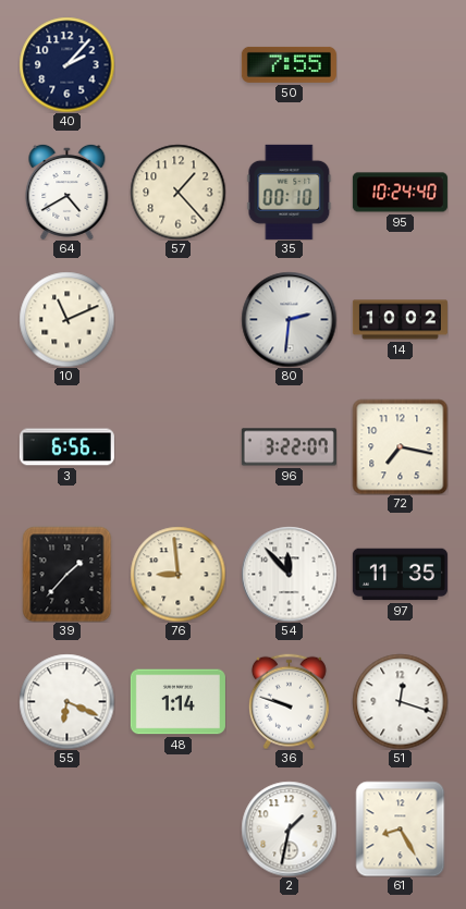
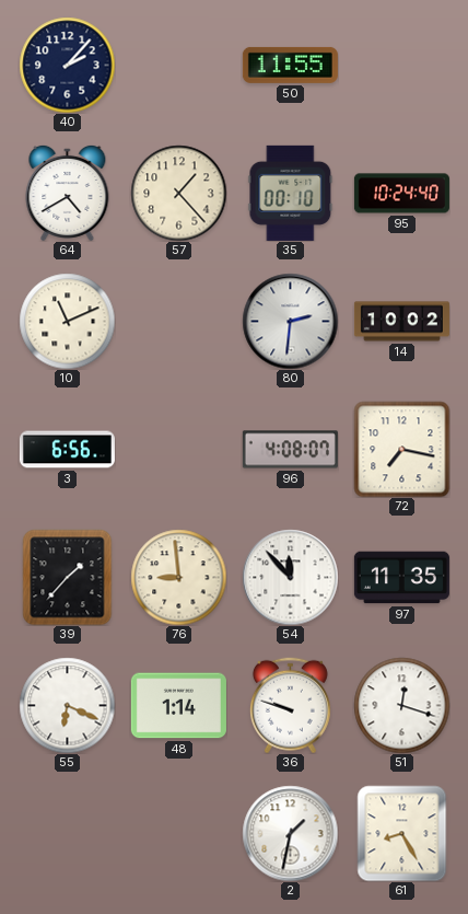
50: 7:55 -> 11:55
96: 3:22 -> 4:08
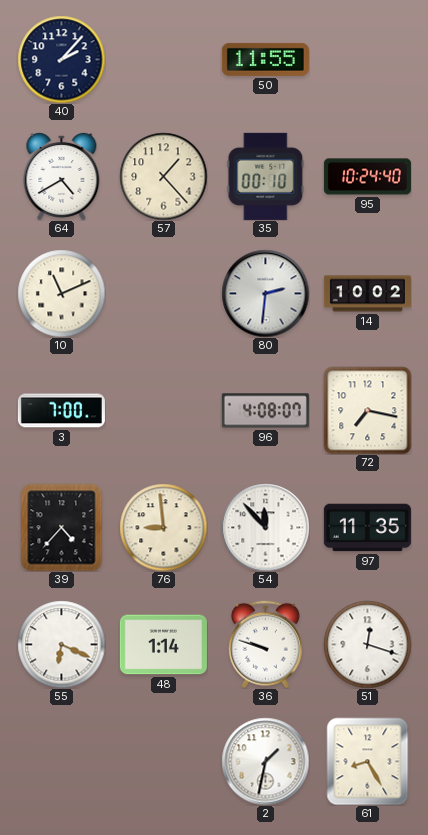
3: 6:56 -> 7:00
39: 1:37 -> 4:37
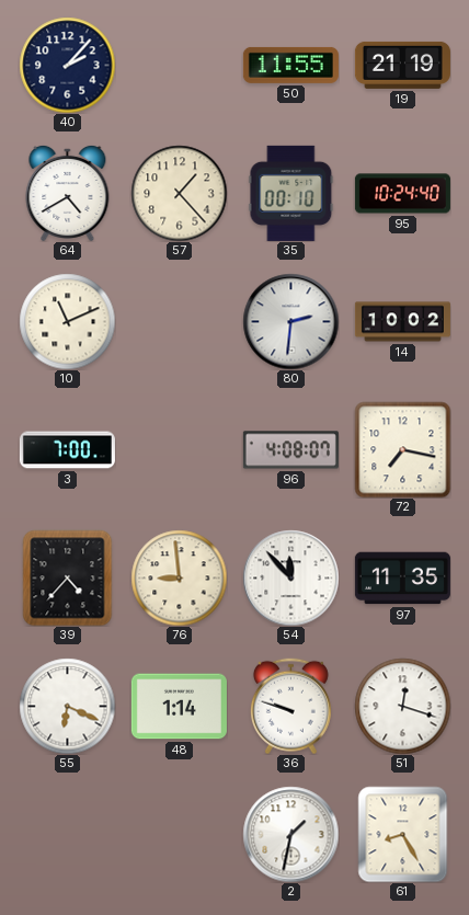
19: none -> 21:19
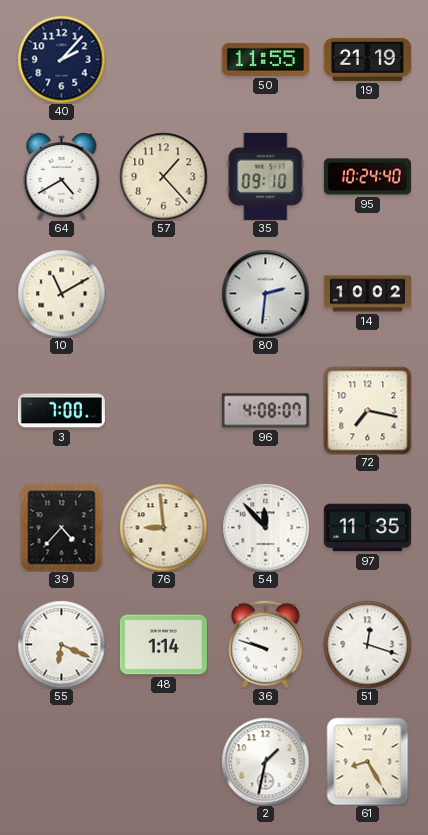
35: 00:10 -> 09:10
10: 11:11 -> 11:10
